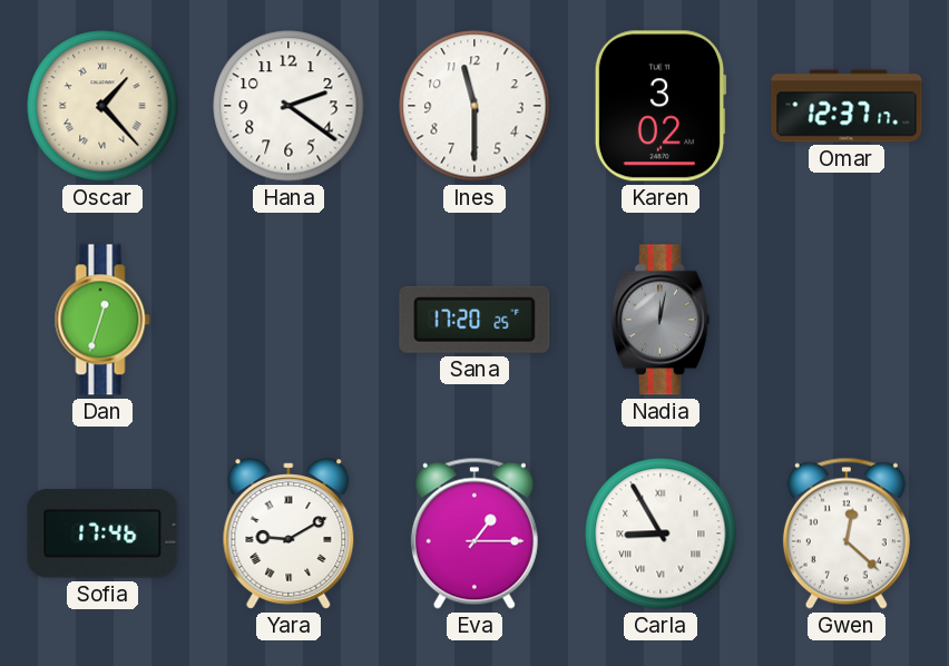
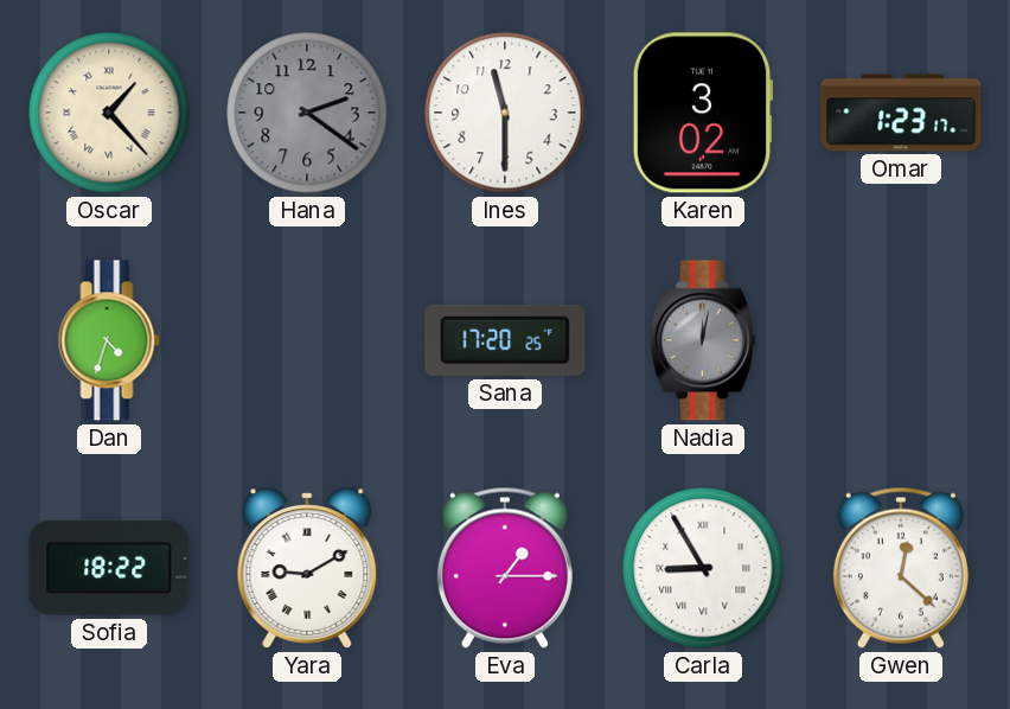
Hana dial: white -> grey
Omar: 12:37 -> 1:23
Dan: 12:33 -> 4:33
Sofia: 17:46 -> 18:22
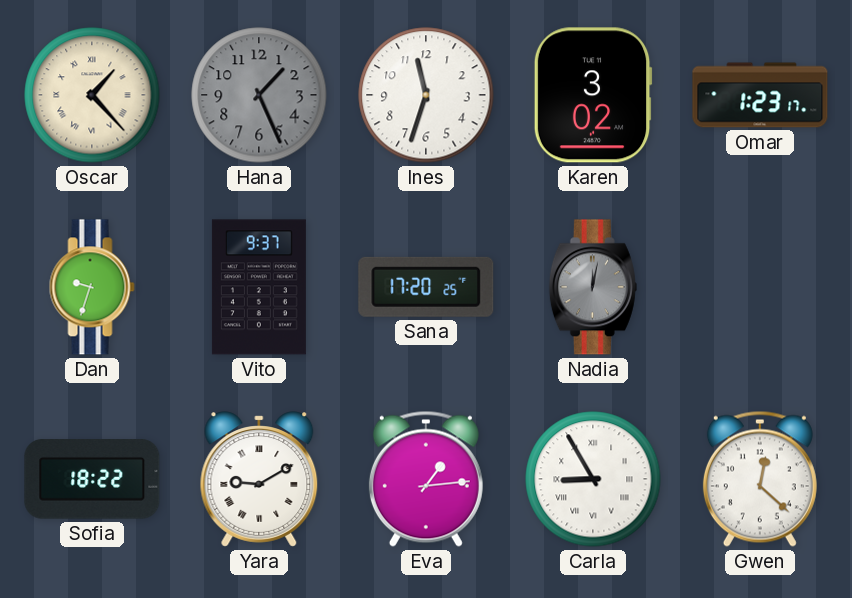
Hana: 2:21 -> 1:26
Ines: 11:30 -> 11:33
Dan: 4:33 -> 9:33
Vito: none -> 9:37
Eva: 1:15 -> 1:14
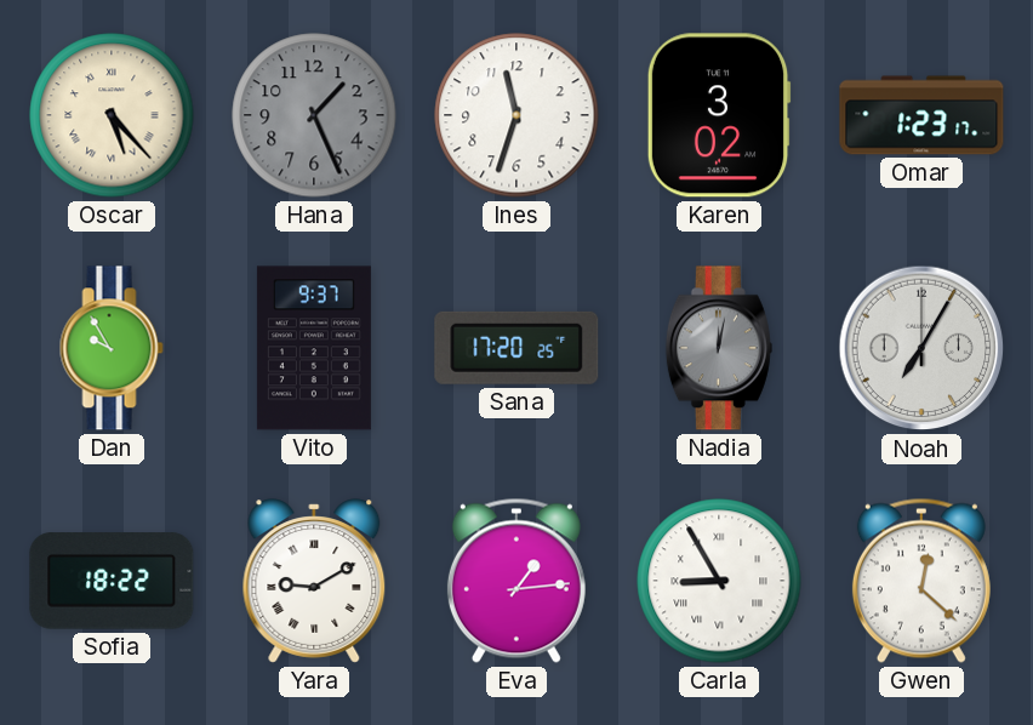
Oscar: 1:23 -> 5:23
Dan: 9:33 -> 9:55
Noah: none -> 7:05
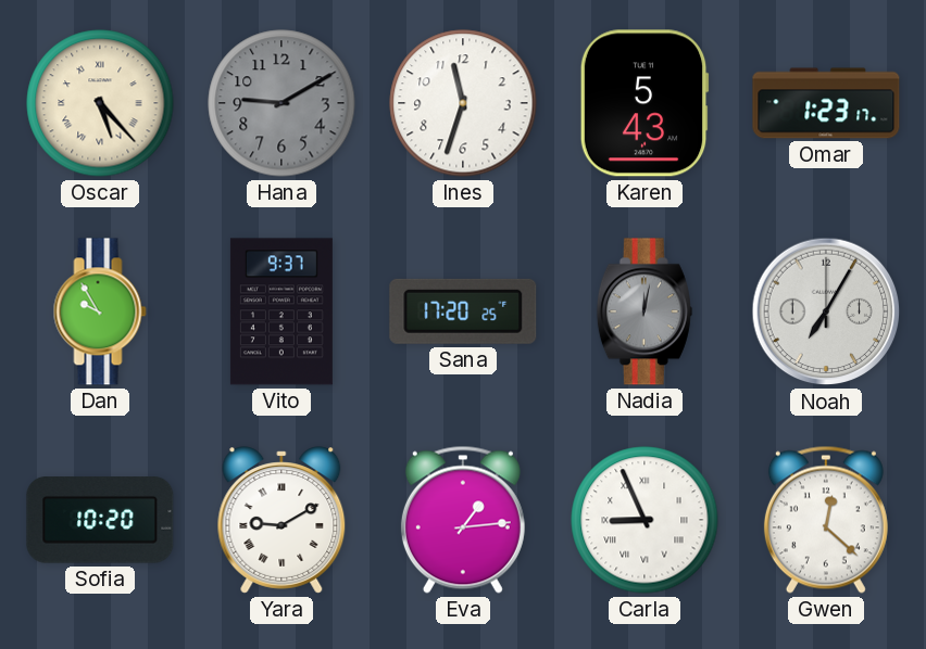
Hana: 1:26 -> 9:10
Karen: 3:02 -> 5:43
Sofia: 18:22 -> 10:20
Carla: 8:55 -> 8:56
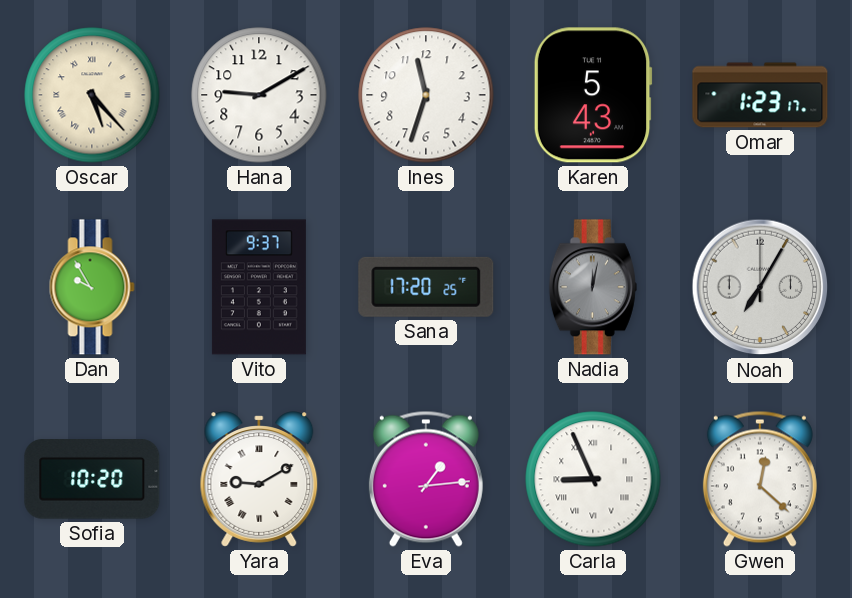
Hana dial: grey -> white
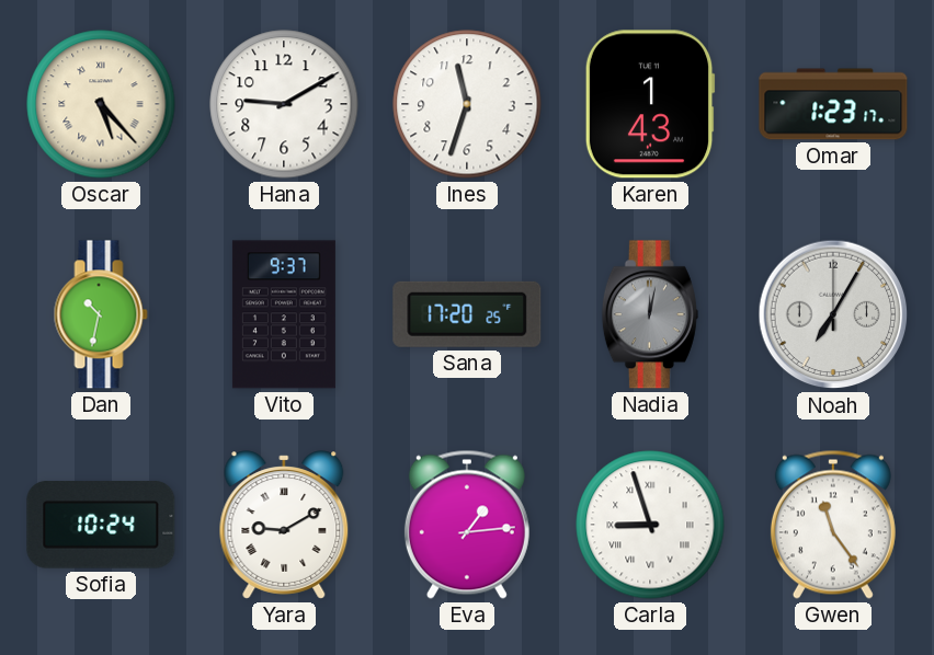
Karen: 5:43 -> 1:43
Dan: 9:55 -> 10:32
Sofia: 10:20 -> 10:24
Carla: 8:56 -> 8:57
Gwen: 12:22 -> 11:24
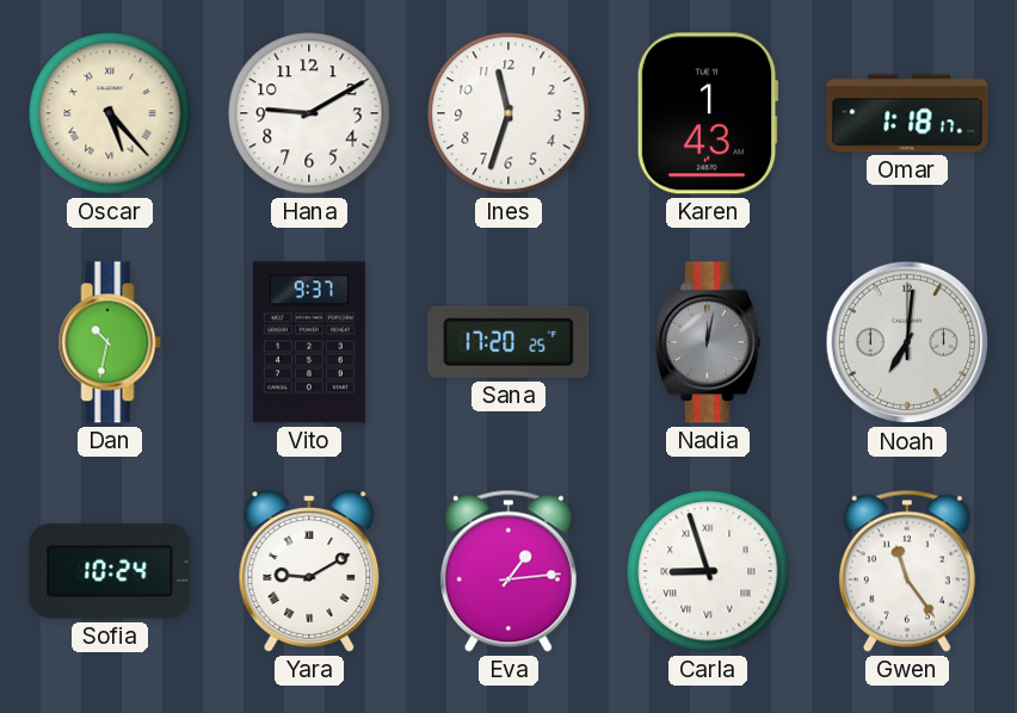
Omar: 1:23 -> 1:18
Noah: 7:05 -> 7:01
